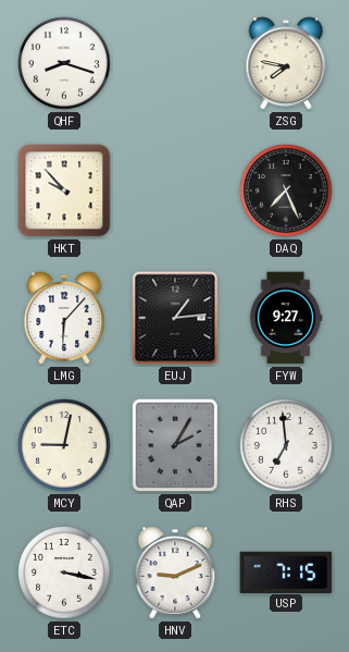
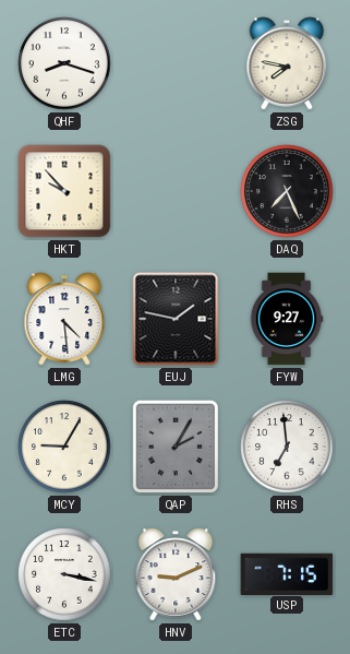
LMG: 6:07 -> 4:29
EUJ: 1:14 -> 1:47
MCY: 9:02 -> 9:05
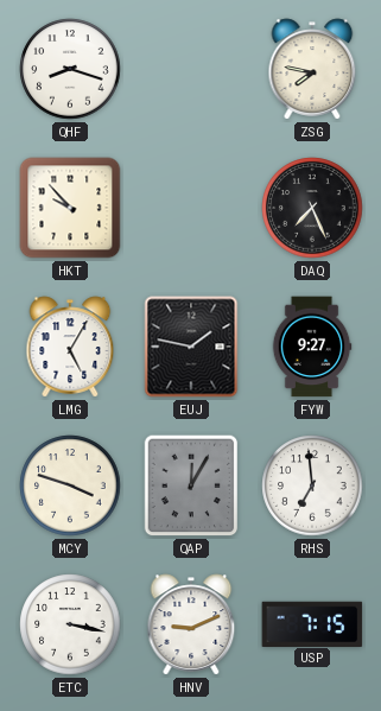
LMG: 4:29 -> 5:05
MCY: 9:05 -> 3:48
QAP: 2:05 -> 12:05
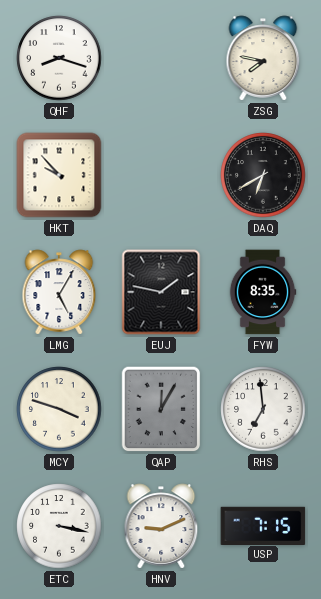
DAQ: 7:26 -> 6:40
FYW: 9:27 -> 8:35
